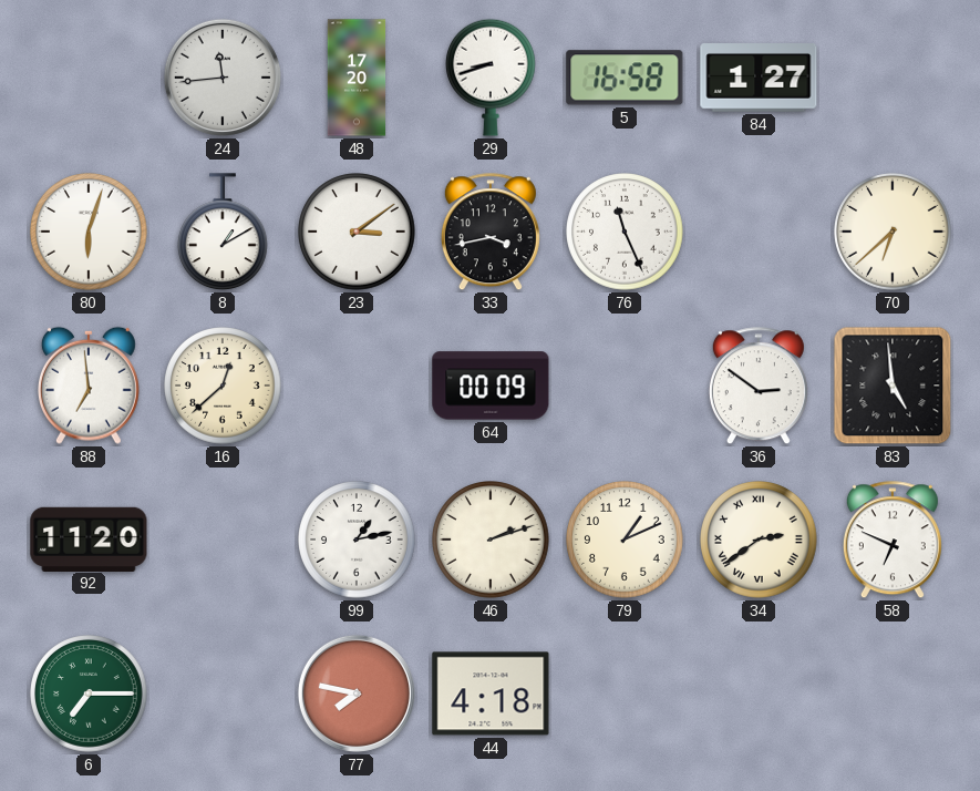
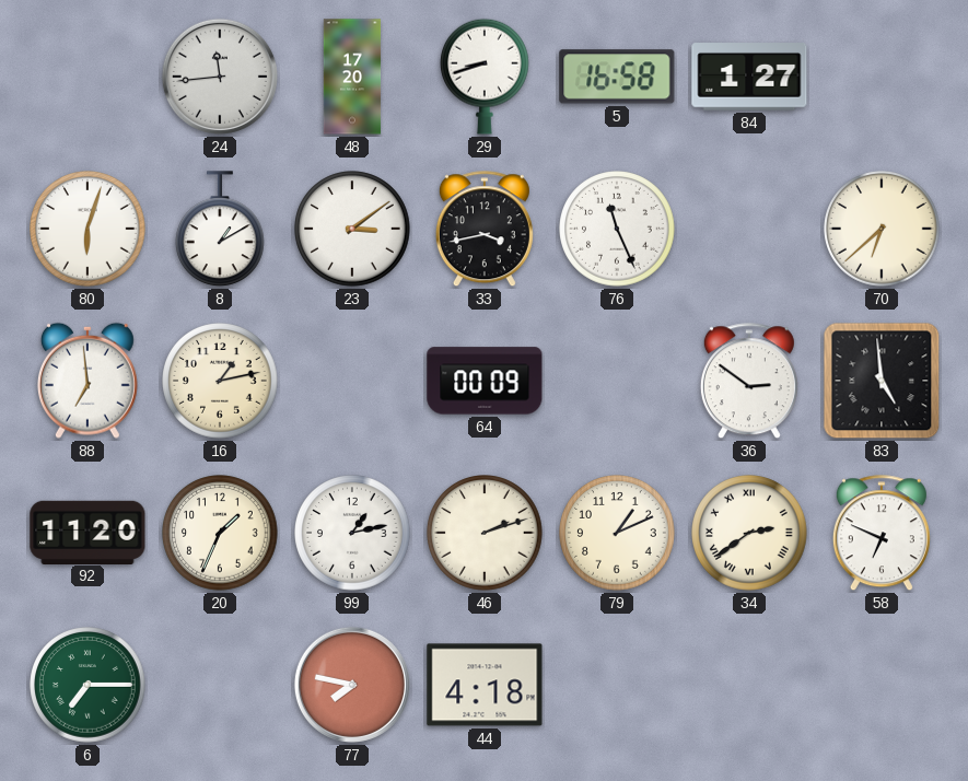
16: 12:38 -> 1:13
20: none -> 1:34
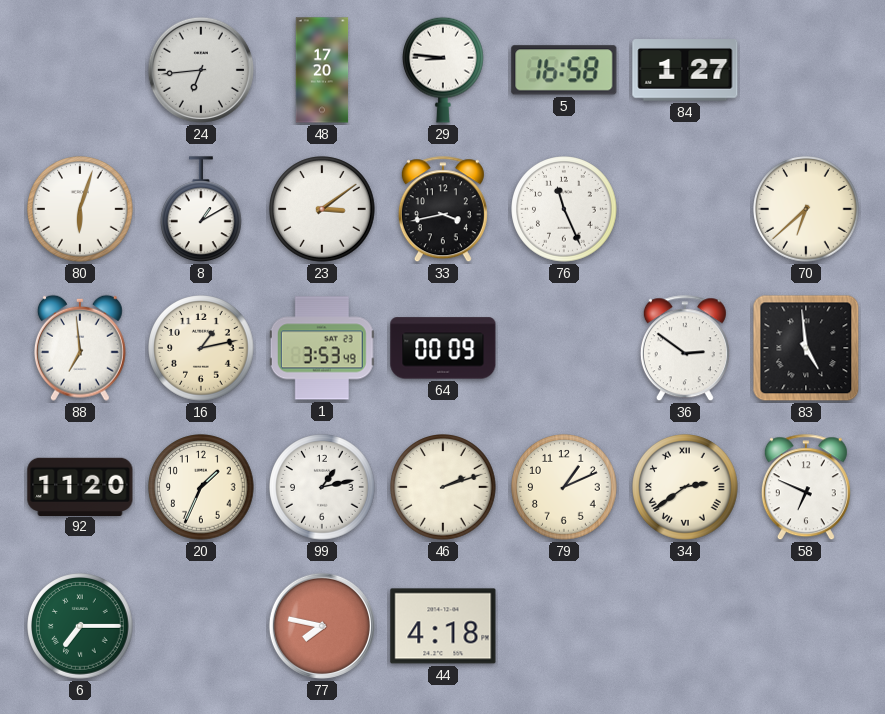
24: 11:44 -> 6:44
29: 8:42 -> 8:46
1: none -> 3:53
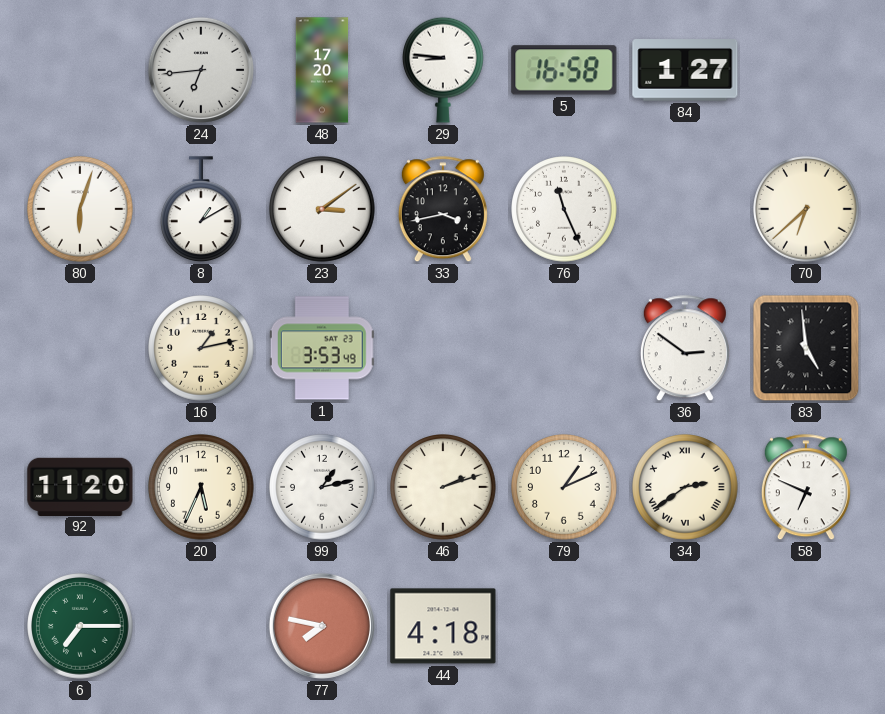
88: 6:59 -> none
64: 00:09 -> none
20: 1:34 -> 5:34
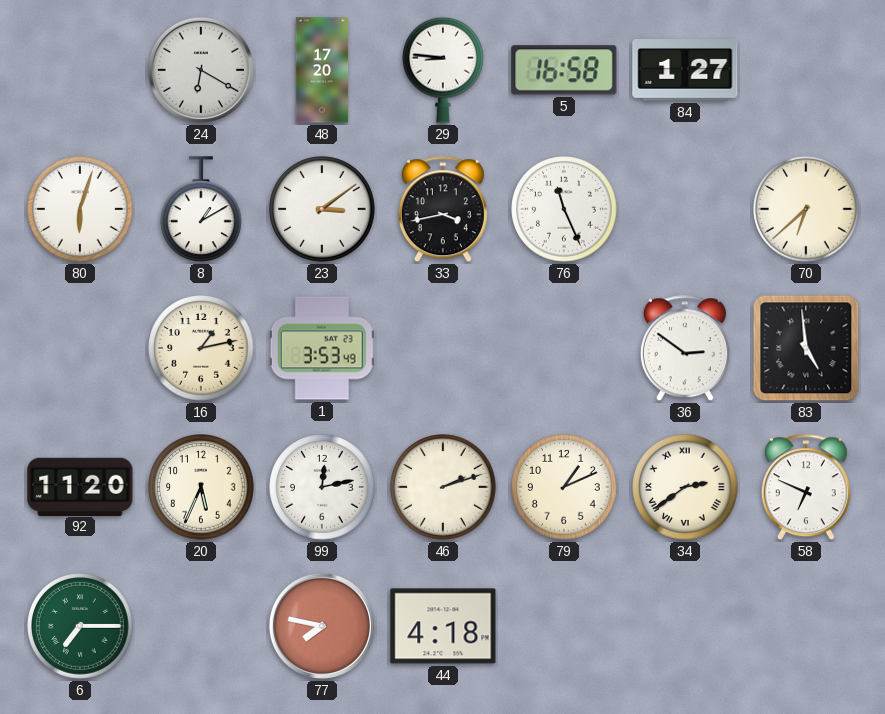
24: 6:44 -> 6:20
99: 1:13 -> 12:13
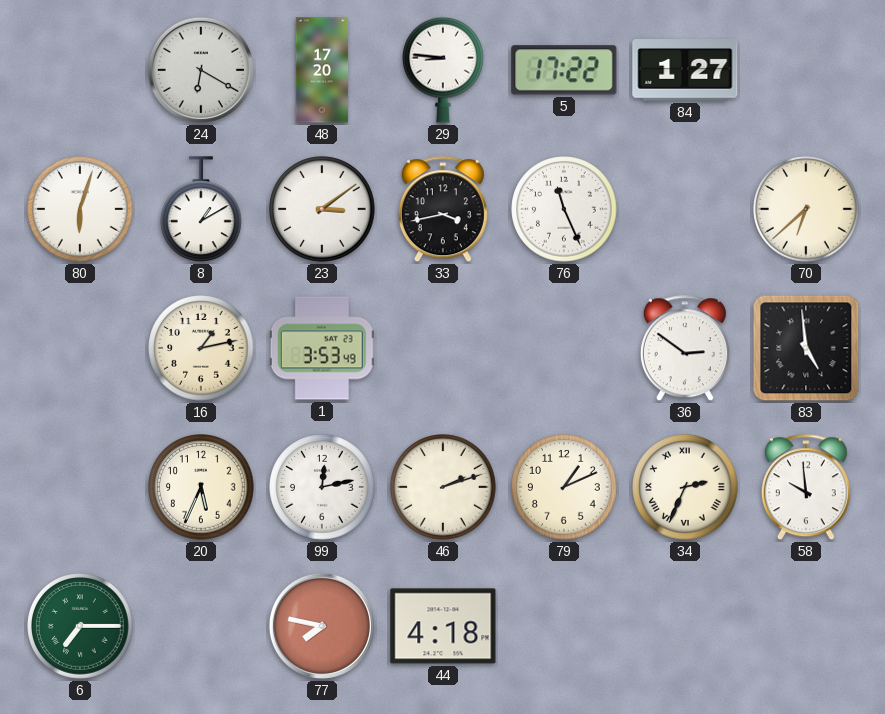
5: 16:58 -> 17:22
92: 11:20 -> none
34: 2:39 -> 2:34
58: 6:49 -> 9:59
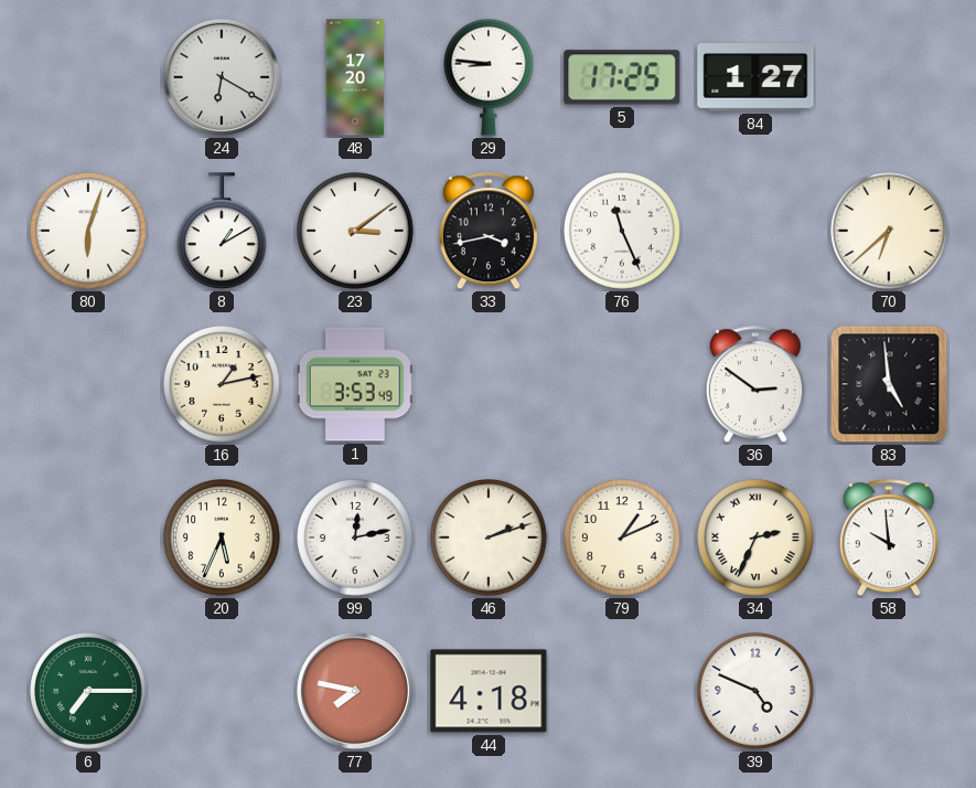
5: 17:22 -> 17:25
39: none -> 4:49
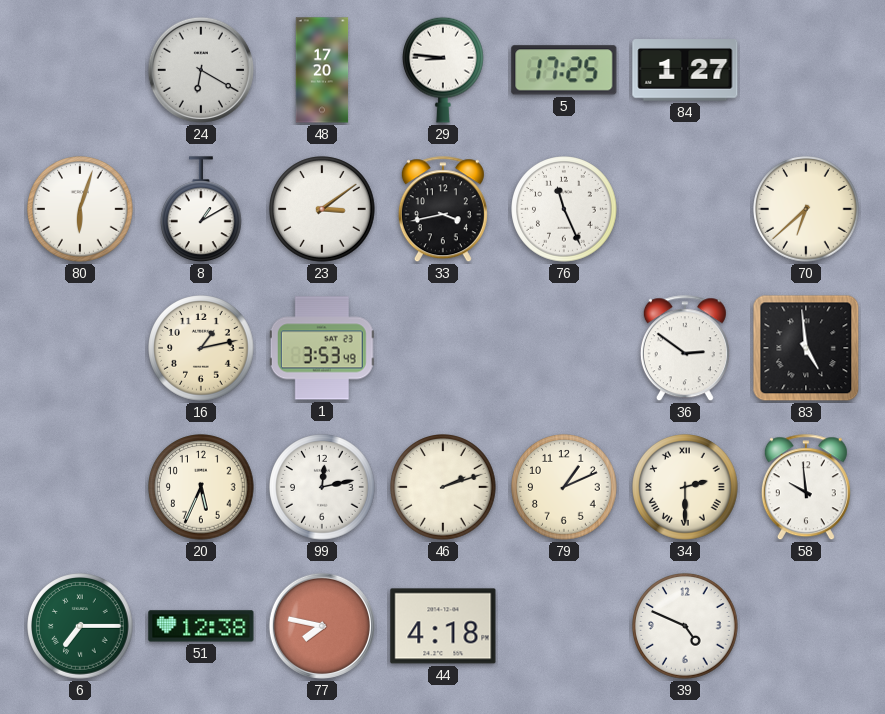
34: 2:34 -> 2:30
51: none -> 12:38
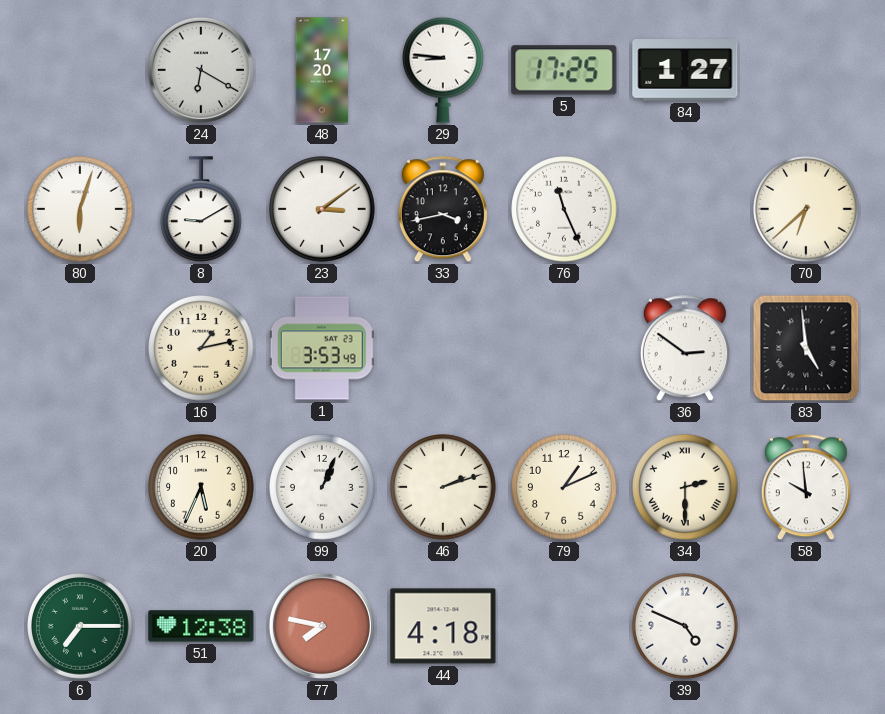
8: 1:10 -> 9:10
99: 12:13 -> 1:04
